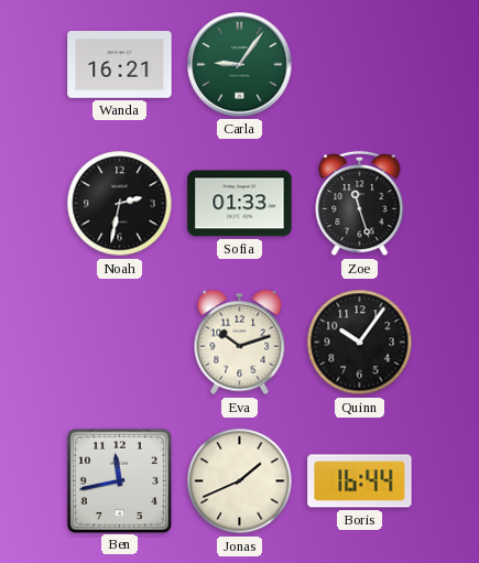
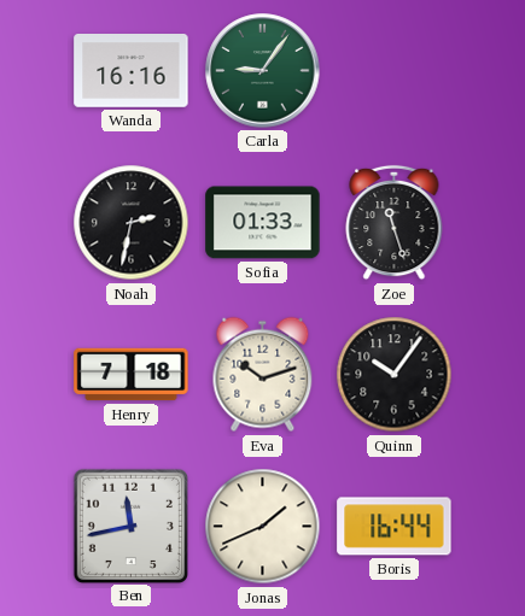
Wanda: 16:21 -> 16:16
Henry: none -> 7:18
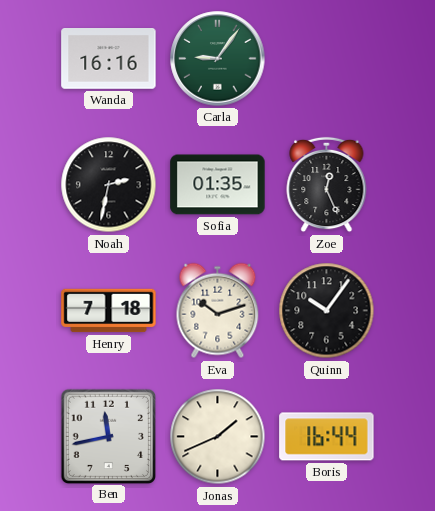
Sofia: 01:33 -> 01:35
Zoe: 11:27 -> 12:26
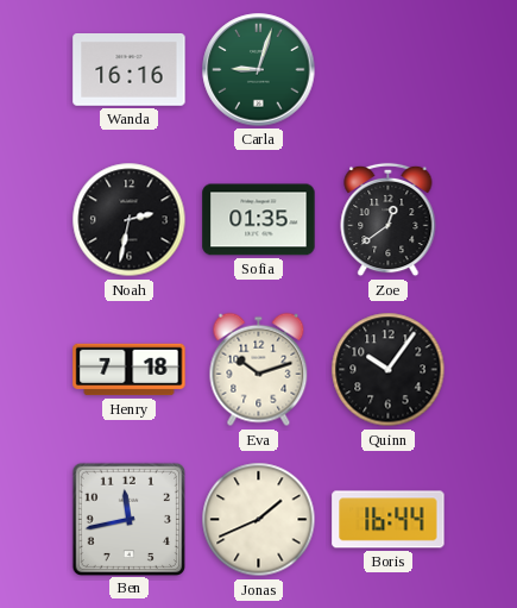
Carla: 9:06 -> 9:03
Zoe: 12:26 -> 12:39
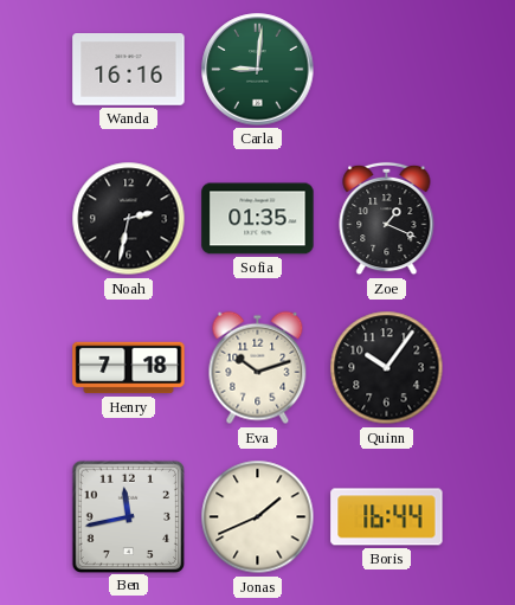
Carla: 9:03 -> 9:01
Zoe: 12:39 -> 1:19
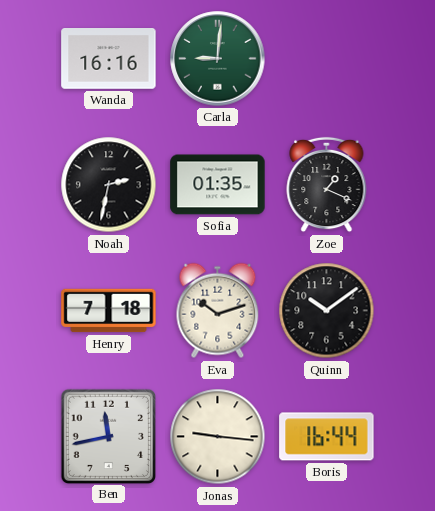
Quinn: 10:06 -> 10:09
Jonas: 1:41 -> 9:16
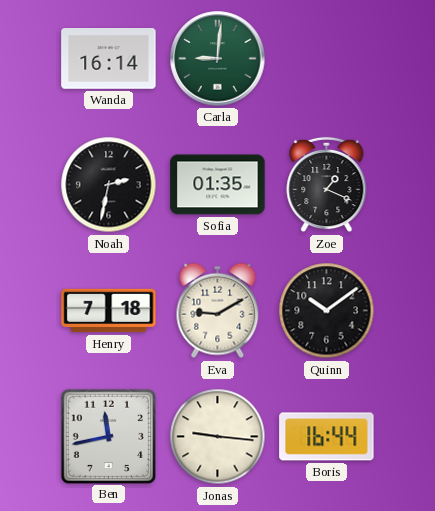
Wanda: 16:16 -> 16:14
Eva: 10:12 -> 9:10
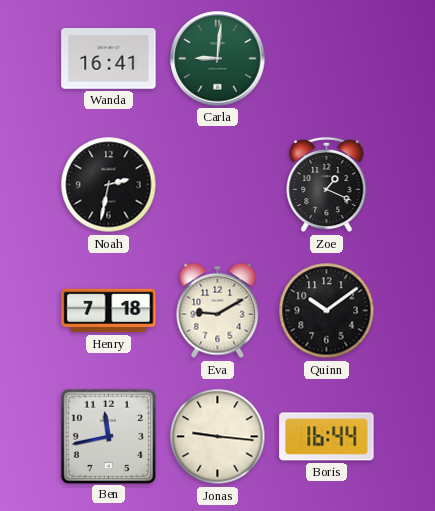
Wanda: 16:14 -> 16:41
Sofia: 01:35 -> none
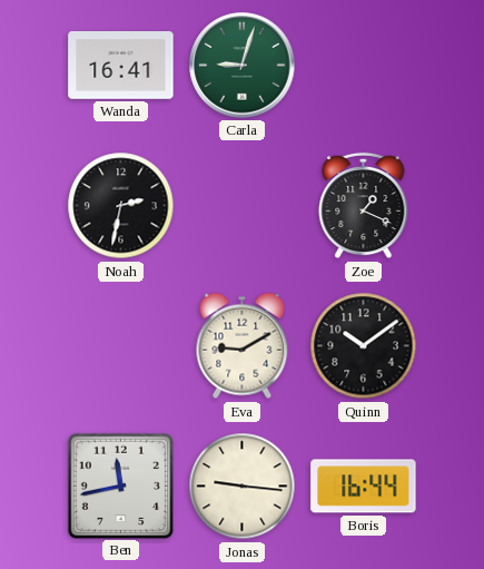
Carla: 9:01 -> 9:03
Henry: 7:18 -> none
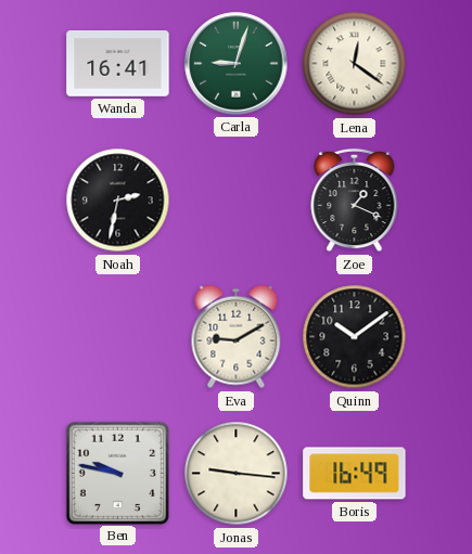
Lena: none -> 12:21
Ben: 11:43 -> 9:47
Boris: 16:44 -> 16:49
